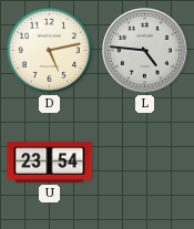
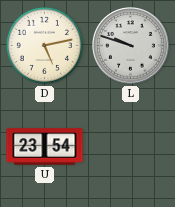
L: 4:46 -> 9:48
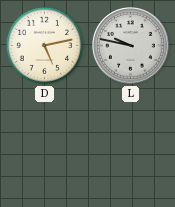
L: 9:48 -> 9:47
U: 23:54 -> none
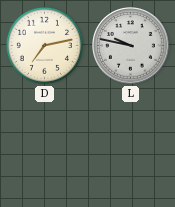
D: 5:13 -> 7:13
